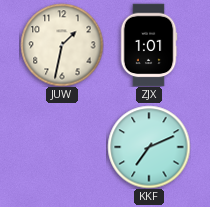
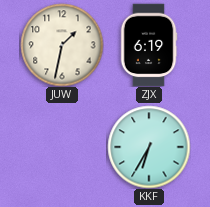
ZJX: 1:01 -> 6:19
KKF: 7:11 -> 6:35
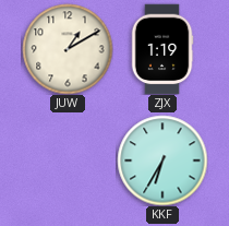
JUW: 1:32 -> 1:10
ZJX: 6:19 -> 1:19
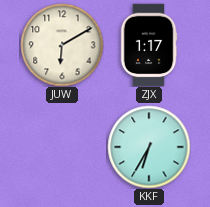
JUW: 1:10 -> 6:10
ZJX: 1:19 -> 1:17
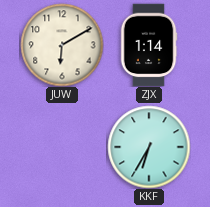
ZJX: 1:17 -> 1:14
